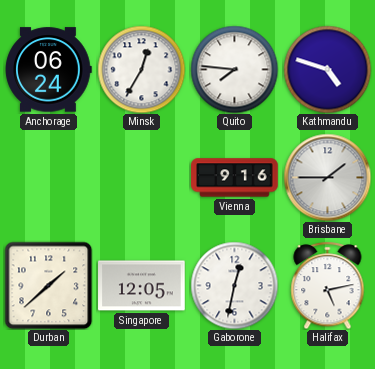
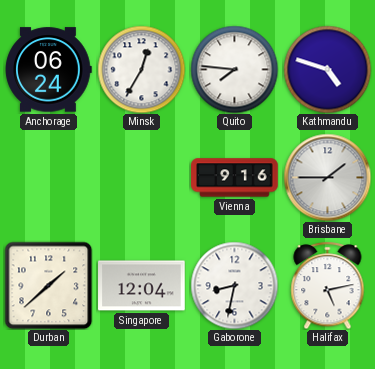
Singapore: 12:05 -> 12:04
Gaborone: 12:32 -> 8:32
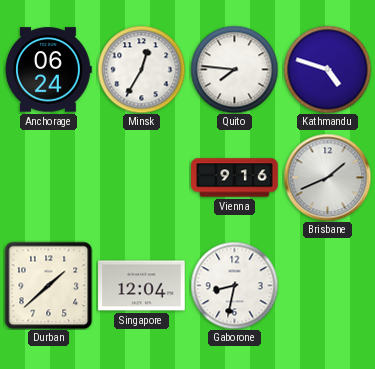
Brisbane: 1:45 -> 1:41
Halifax: 5:13 -> none
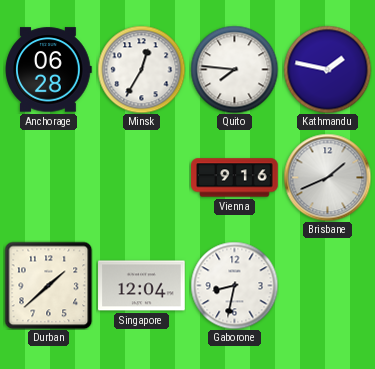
Anchorage: 06:24 -> 06:28
Kathmandu: 4:48 -> 1:47
